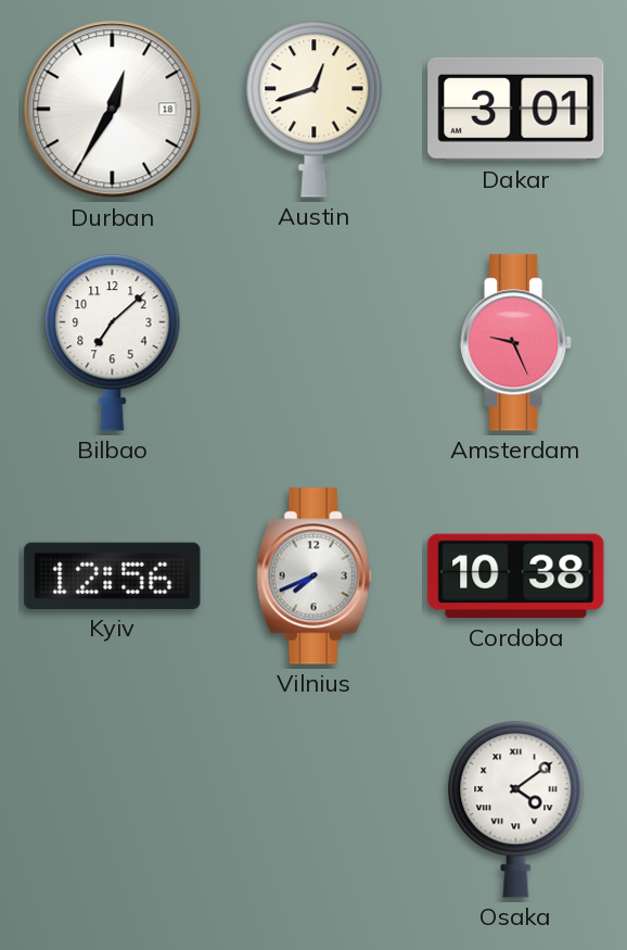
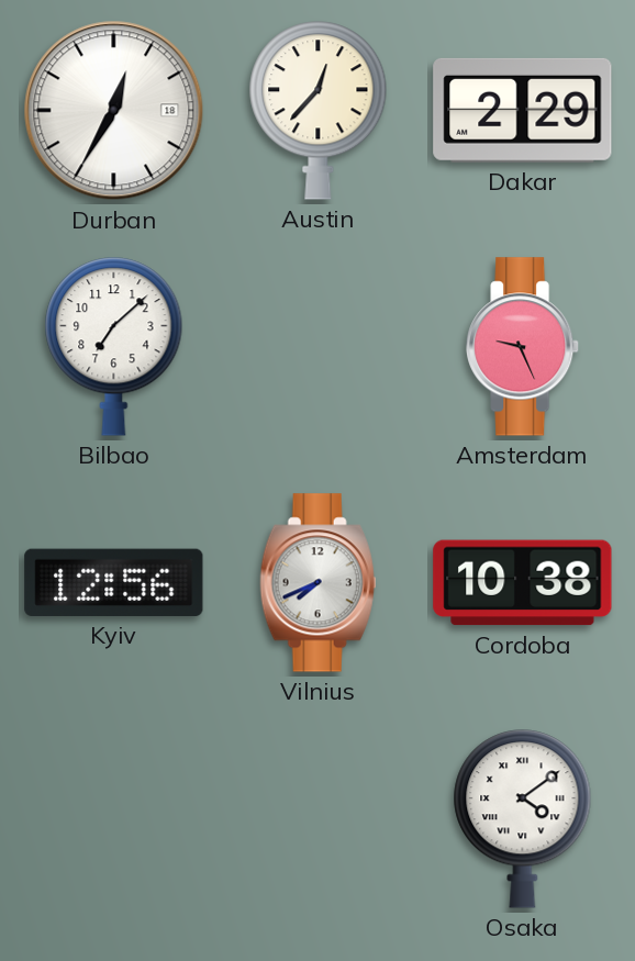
Austin: 12:42 -> 12:37
Dakar: 3:01 -> 2:29
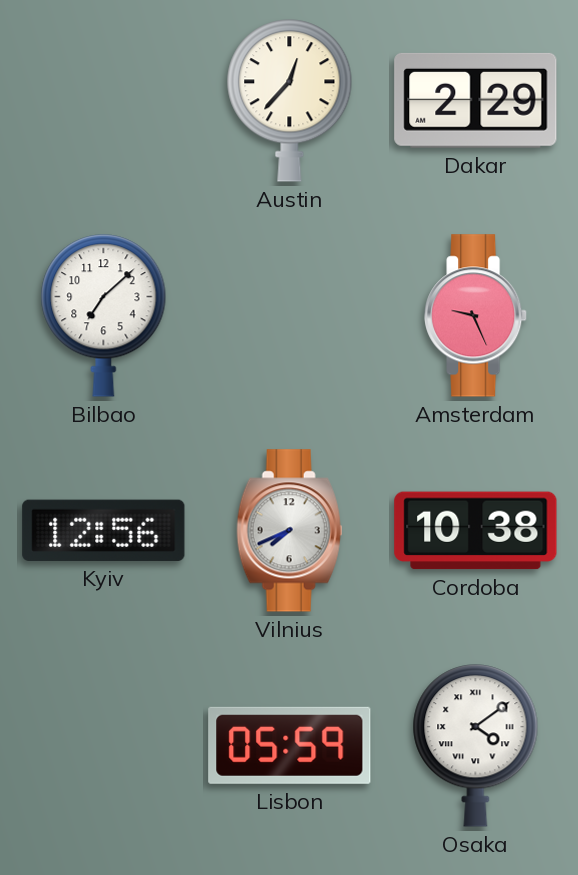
Durban: 12:35 -> none
Lisbon: none -> 05:59
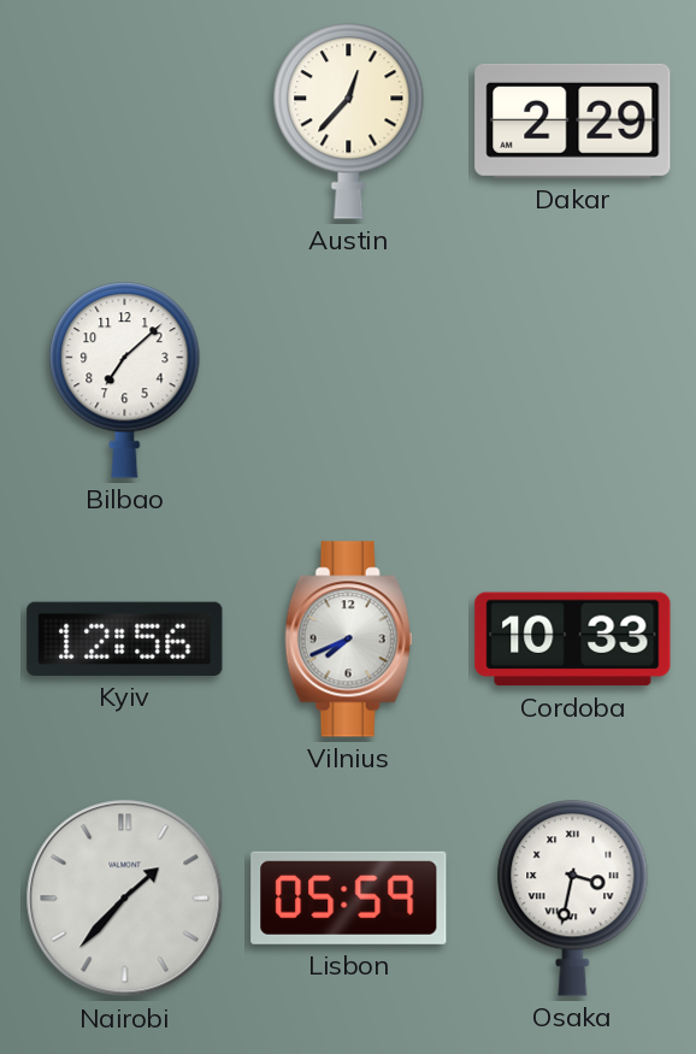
Amsterdam: 9:26 -> none
Cordoba: 10:38 -> 10:33
Nairobi: none -> 1:37
Osaka: 4:09 -> 3:32
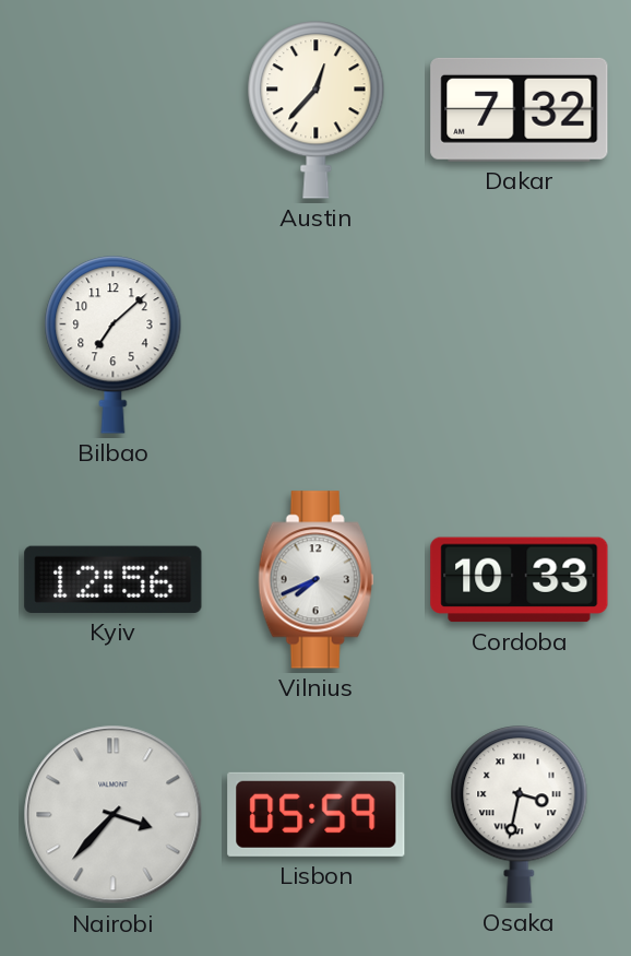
Dakar: 2:29 -> 7:32
Nairobi: 1:37 -> 3:37
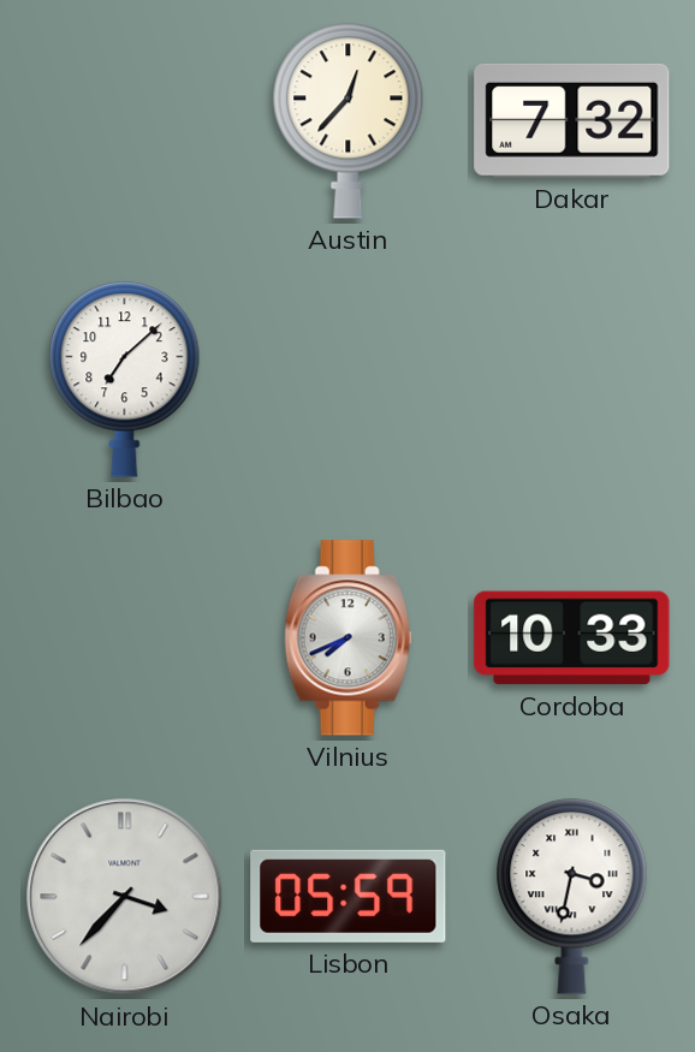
Kyiv: 12:56 -> none
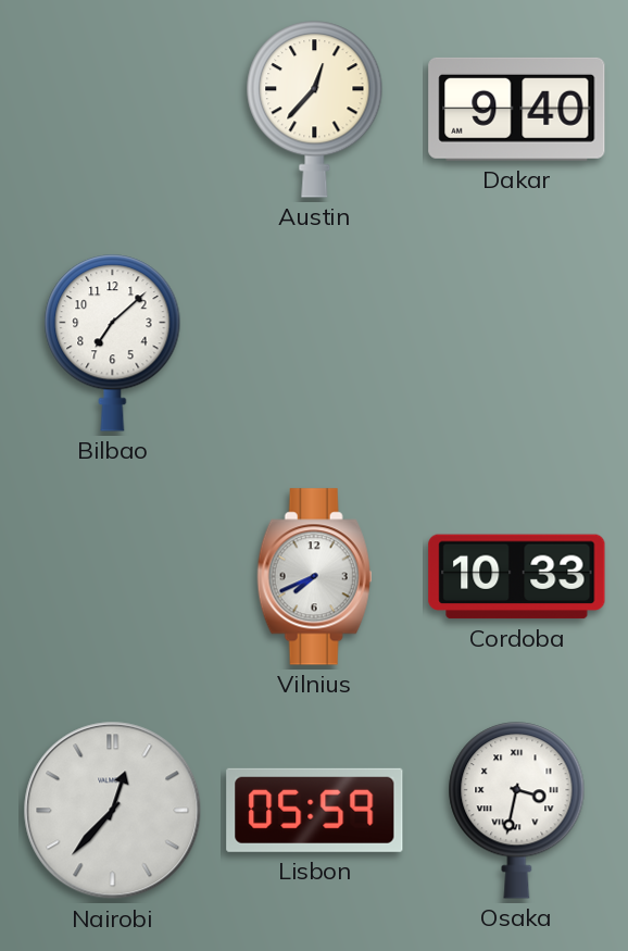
Dakar: 7:32 -> 9:40
Nairobi: 3:37 -> 12:37
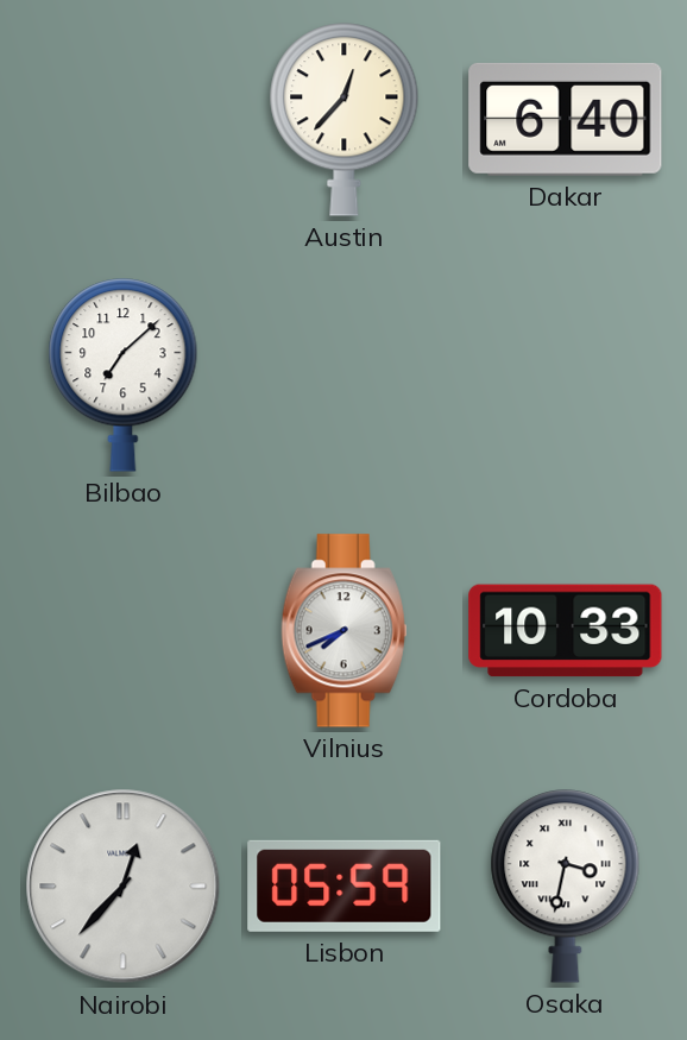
Dakar: 9:40 -> 6:40
